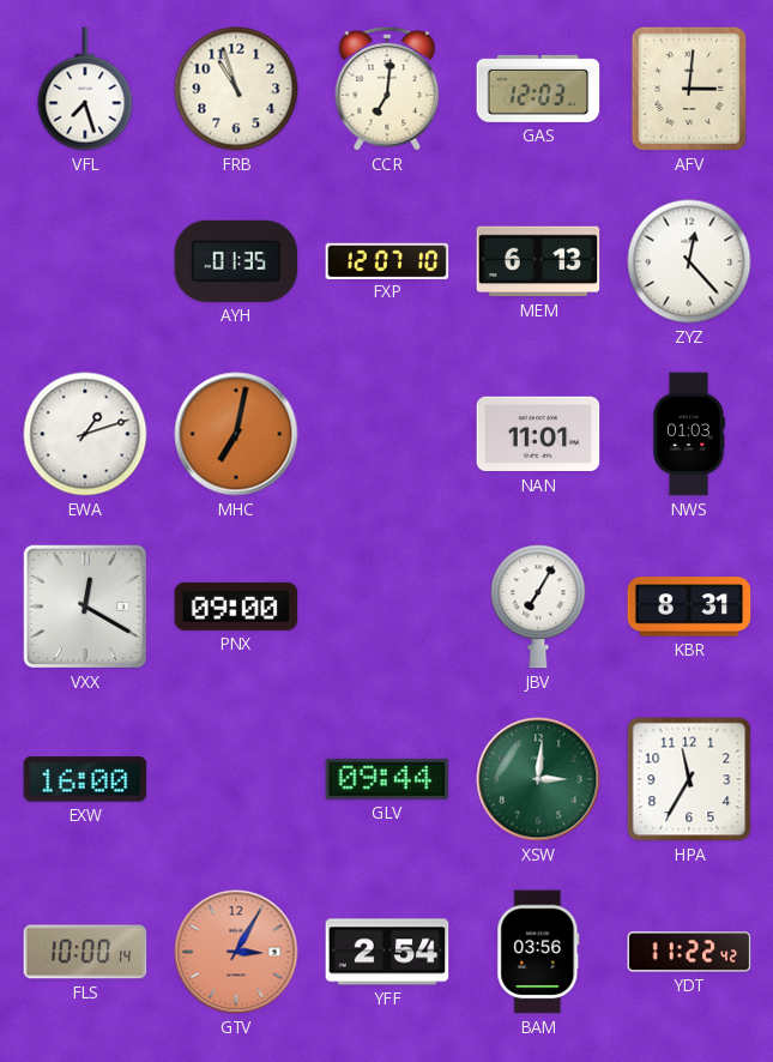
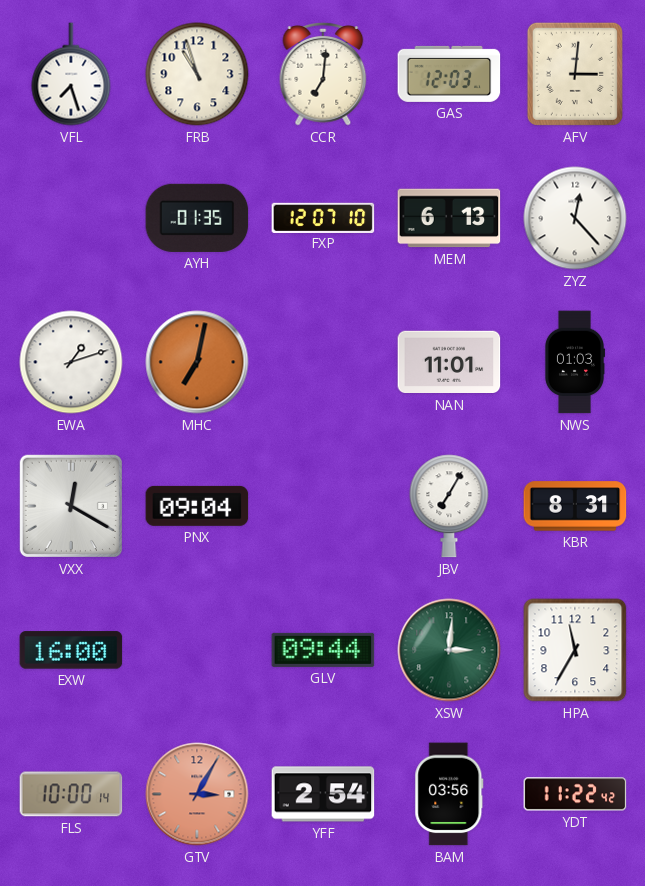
PNX: 09:00 -> 09:04
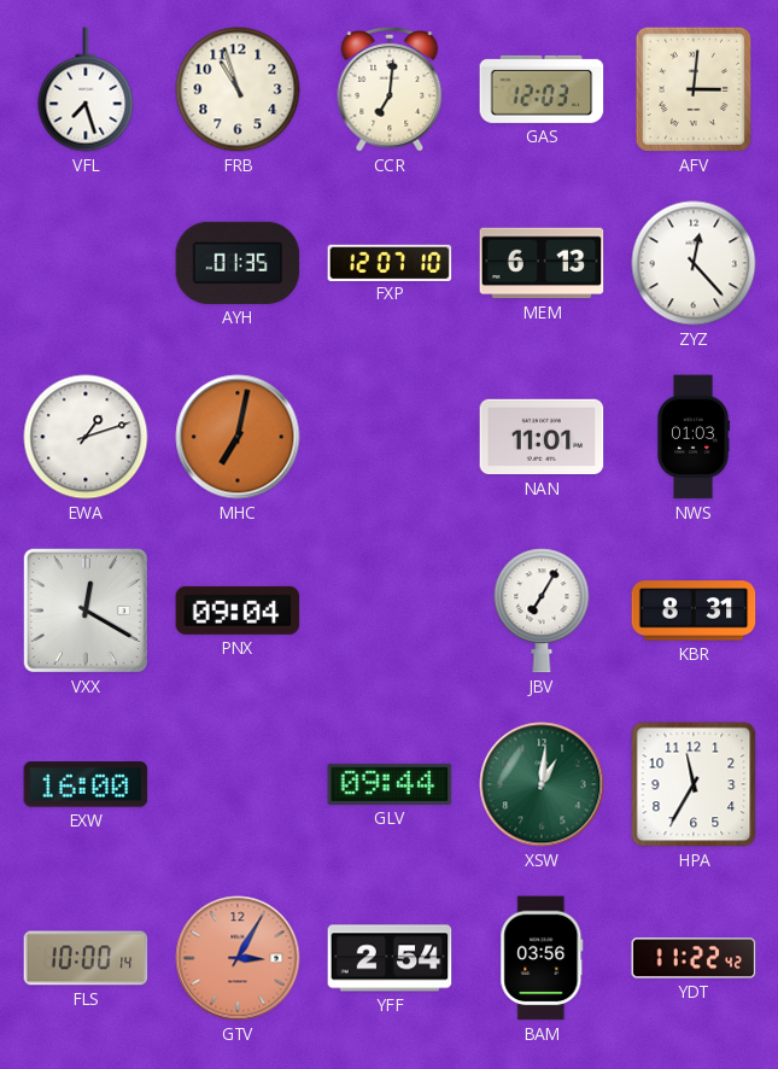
XSW: 3:01 -> 1:01
